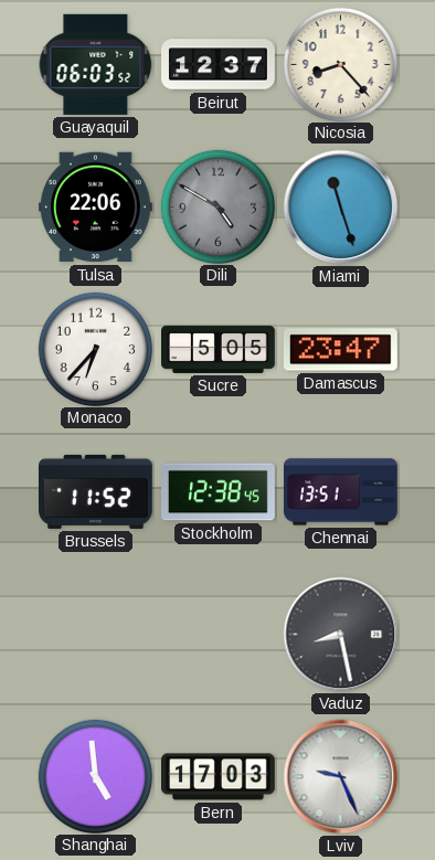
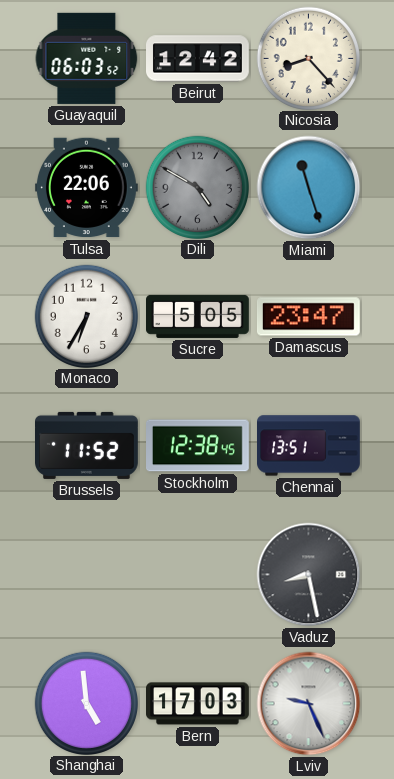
Beirut: 12:37 -> 12:42
Monaco: 6:37 -> 6:35
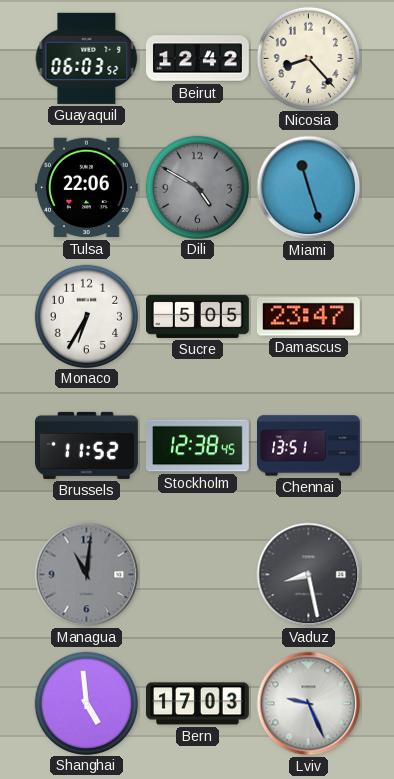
Managua: none -> 11:01
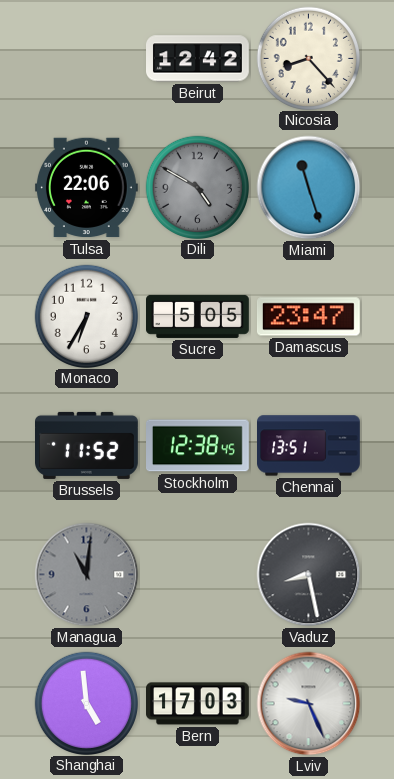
Guayaquil: 06:03 -> none
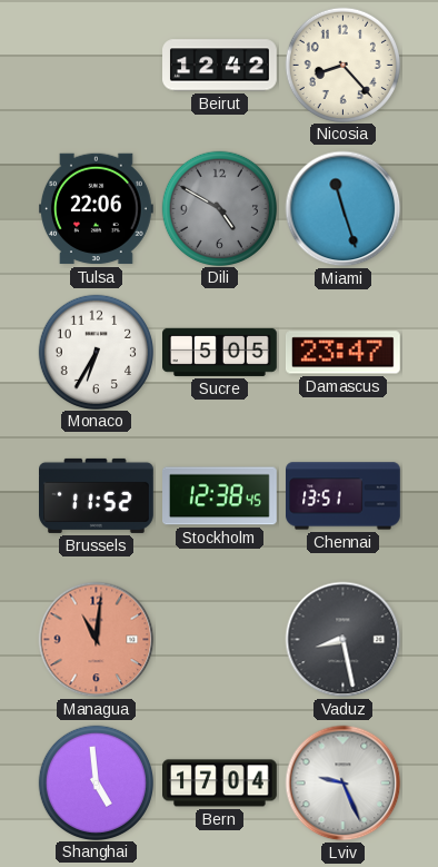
Managua dial: grey -> salmon
Bern: 17:03 -> 17:04
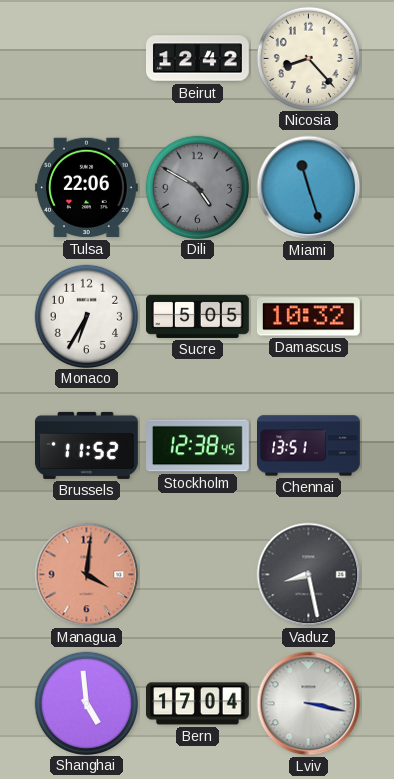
Damascus: 23:47 -> 10:32
Managua: 11:01 -> 4:01
Lviv: 9:26 -> 3:17
